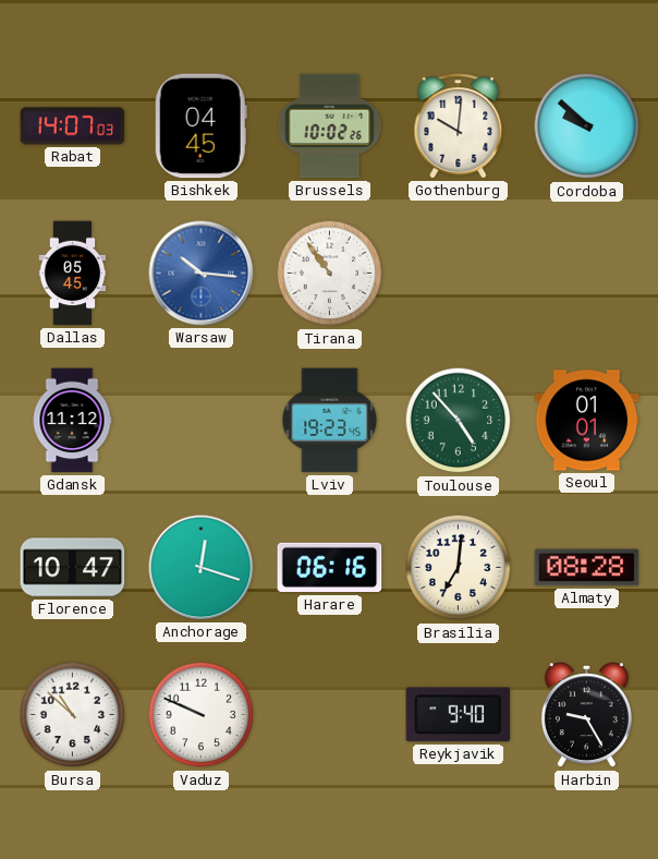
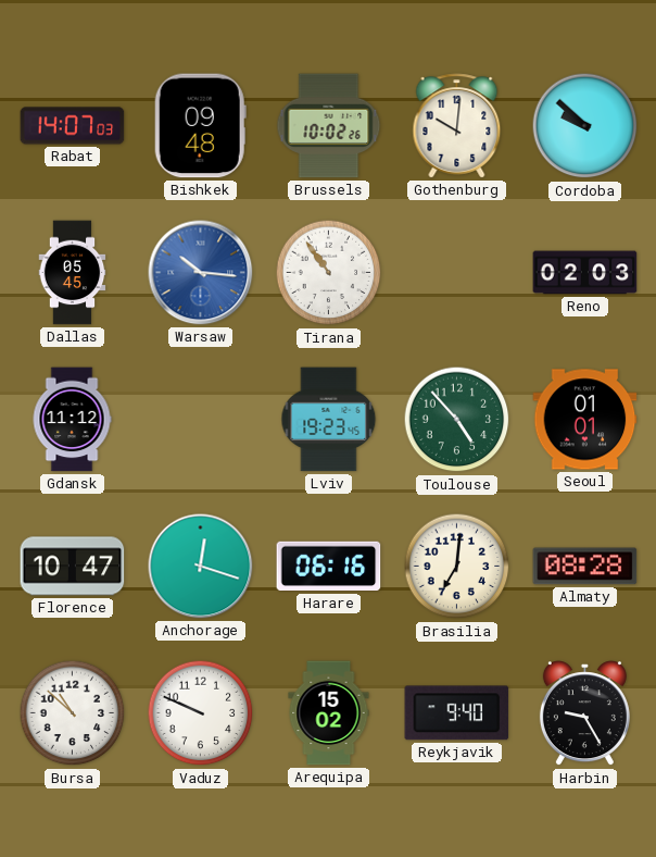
Bishkek: 04:45 -> 09:48
Reno: none -> 02:03
Arequipa: none -> 15:02
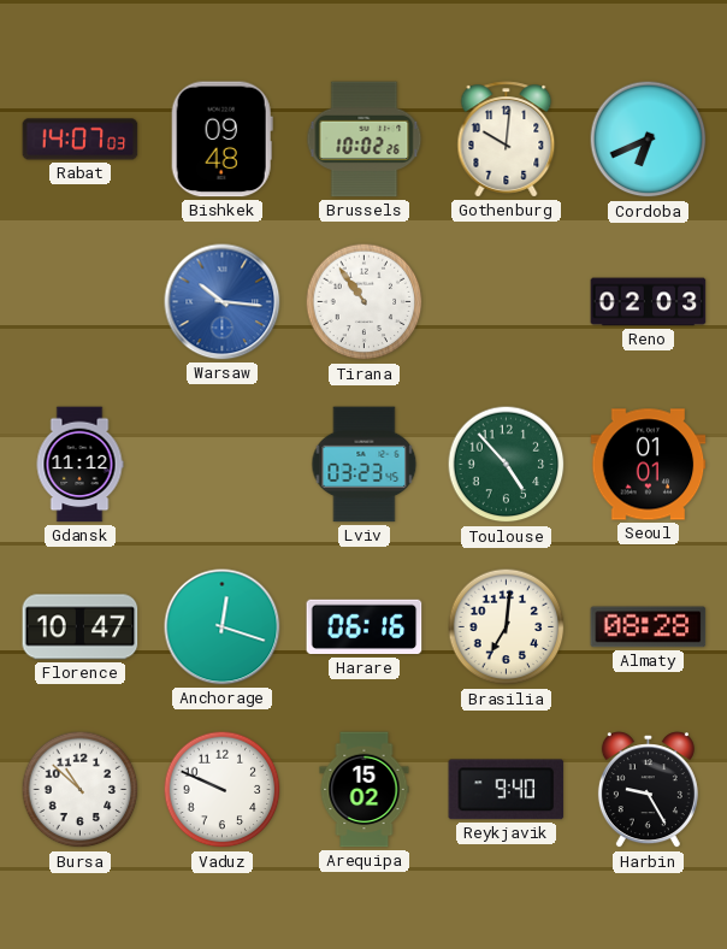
Cordoba: 9:52 -> 6:41
Dallas: 05:45 -> none
Lviv: 19:23 -> 03:23
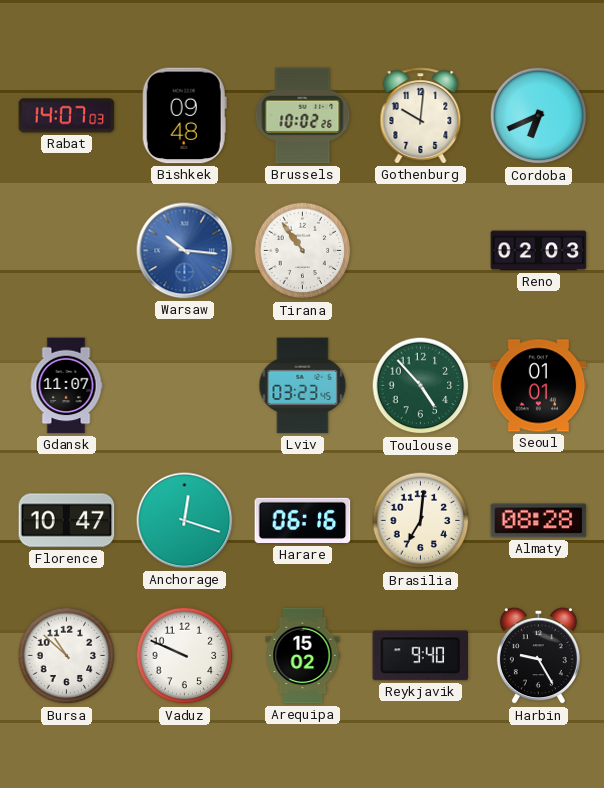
Gdansk: 11:12 -> 11:07
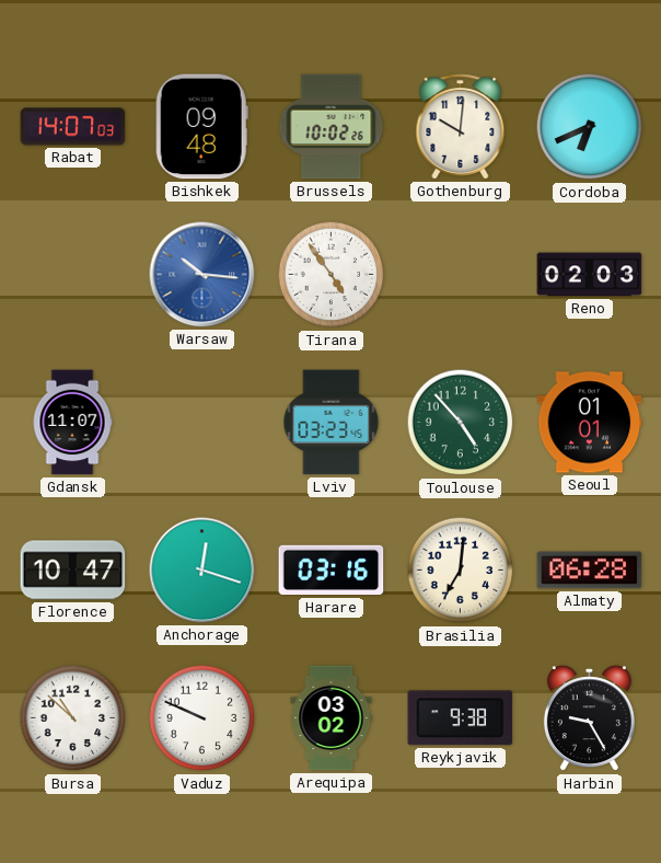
Tirana: 10:54 -> 4:54
Harare: 06:16 -> 03:16
Almaty: 08:28 -> 06:28
Arequipa: 15:02 -> 03:02
Reykjavik: 9:40 -> 9:38
